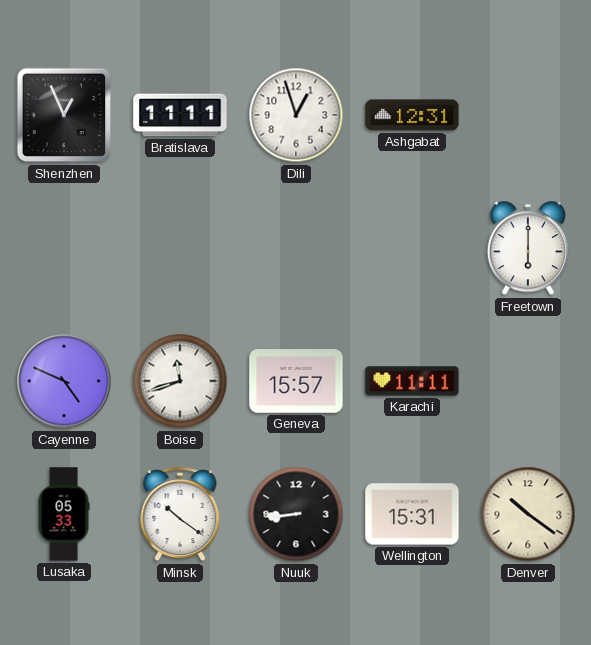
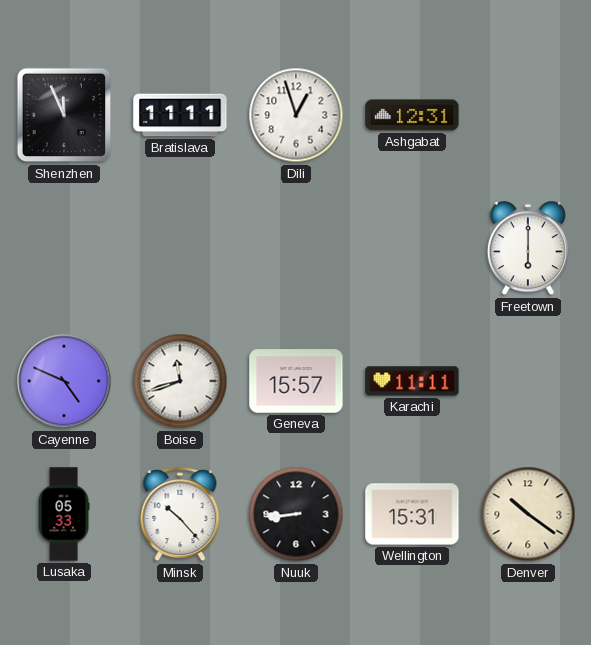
Shenzhen: 12:56 -> 11:56
Minsk: 10:21 -> 10:23
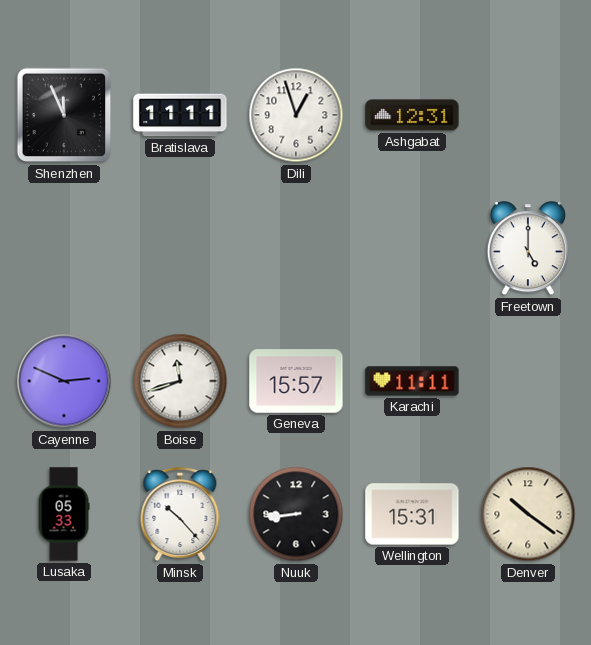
Freetown: 6:00 -> 5:00
Cayenne: 4:49 -> 2:49
